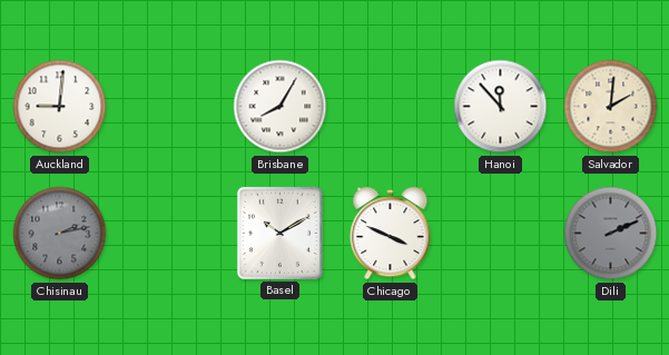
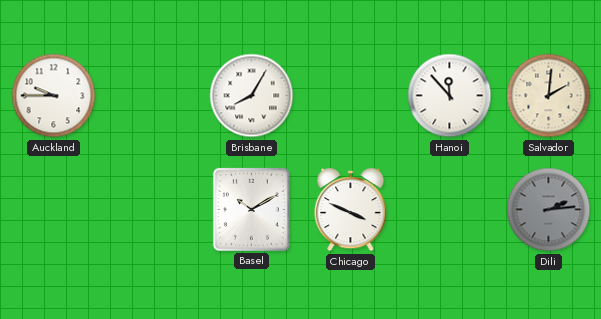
Auckland: 9:01 -> 9:45
Chisinau: 2:13 -> none
Dili: 2:11 -> 2:14
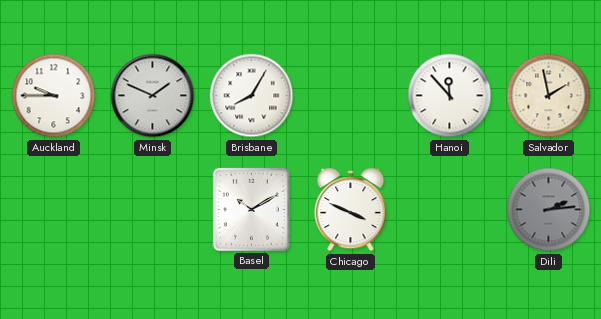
Minsk: none -> 1:49
Salvador: 2:01 -> 1:58
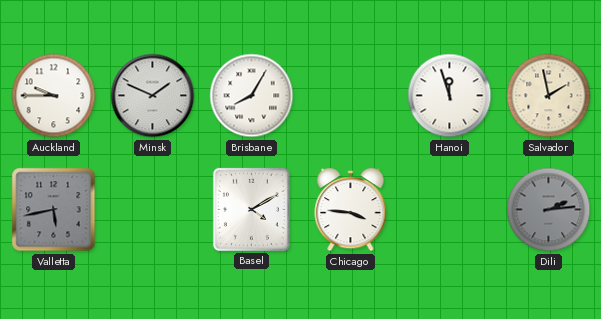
Hanoi: 11:53 -> 11:57
Valletta: none -> 5:43
Basel: 10:10 -> 4:10
Chicago: 3:49 -> 3:46
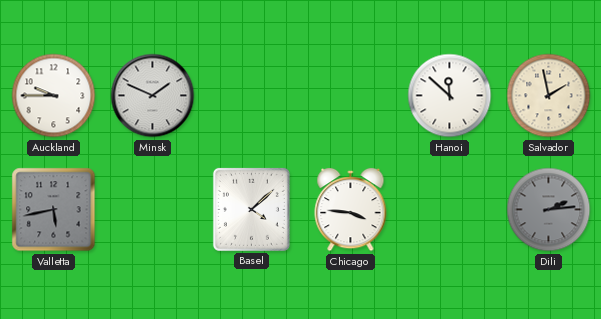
Brisbane: 8:05 -> none
Hanoi: 11:57 -> 11:52
Basel: 4:10 -> 4:08
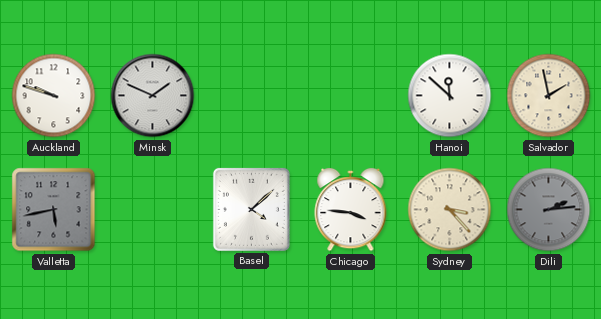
Auckland: 9:45 -> 9:48
Sydney: none -> 3:23
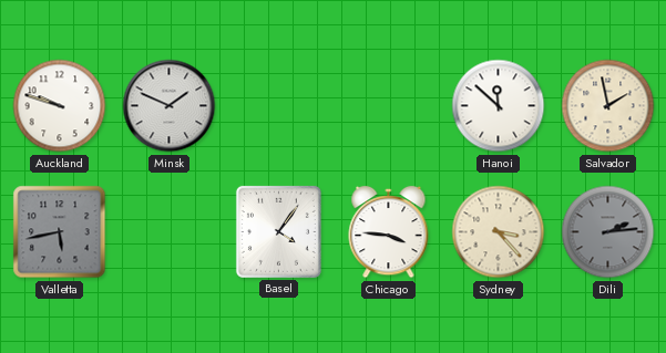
Basel: 4:08 -> 4:06
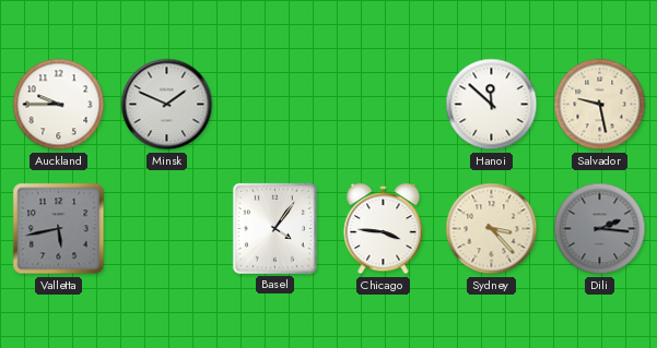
Auckland: 9:48 -> 9:45
Salvador: 1:58 -> 9:28
Dili: 2:14 -> 2:16
